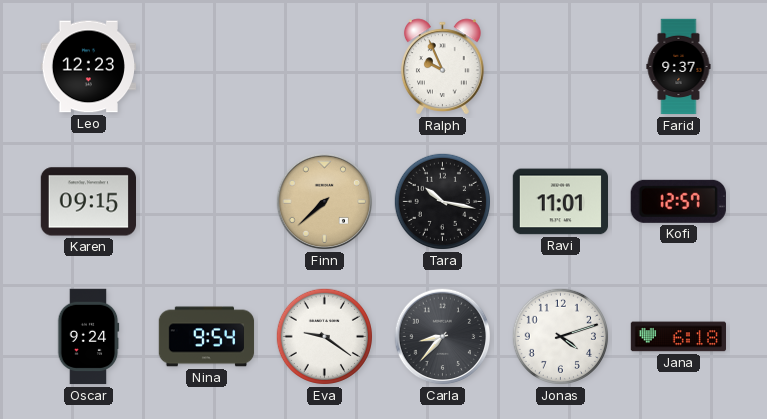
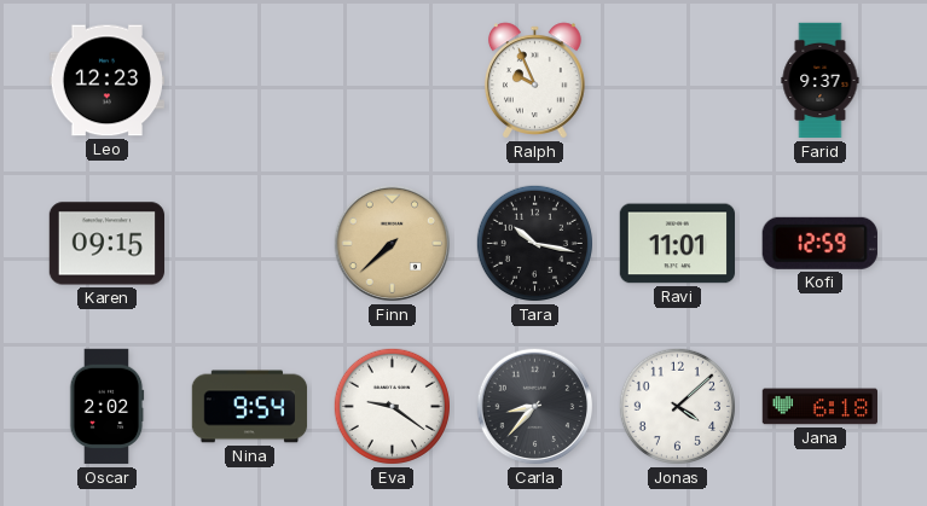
Kofi: 12:57 -> 12:59
Oscar: 9:24 -> 2:02
Jonas: 4:12 -> 4:08
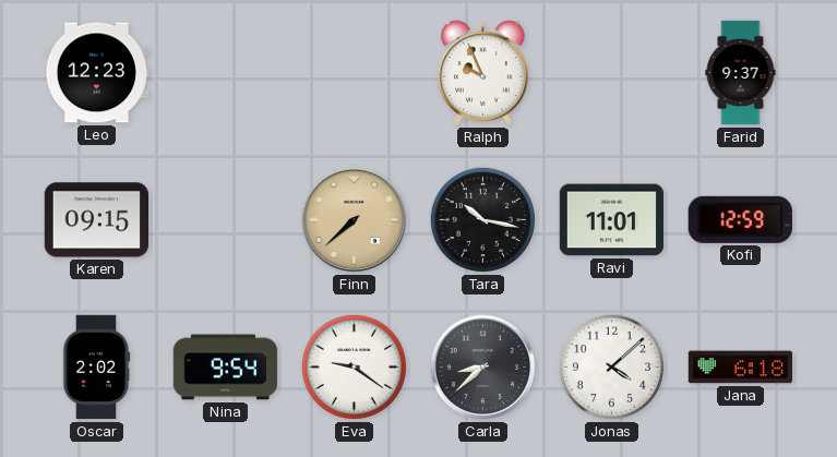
Carla: 8:37 -> 8:38
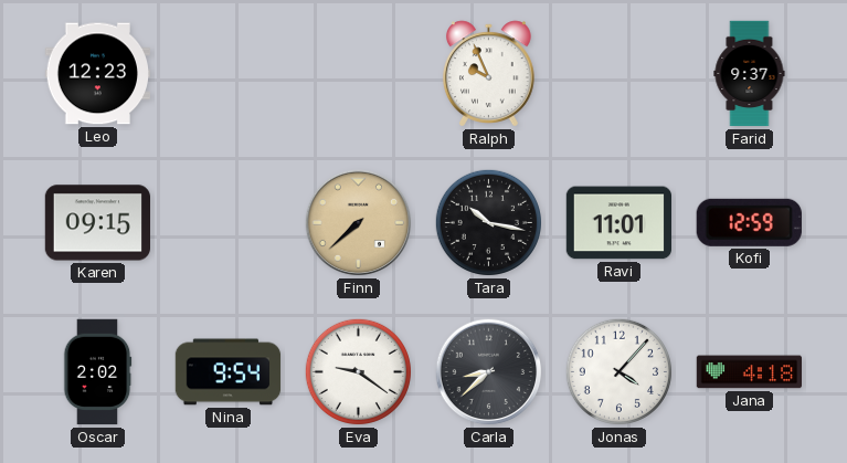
Jonas: 4:08 -> 4:07
Jana: 6:18 -> 4:18
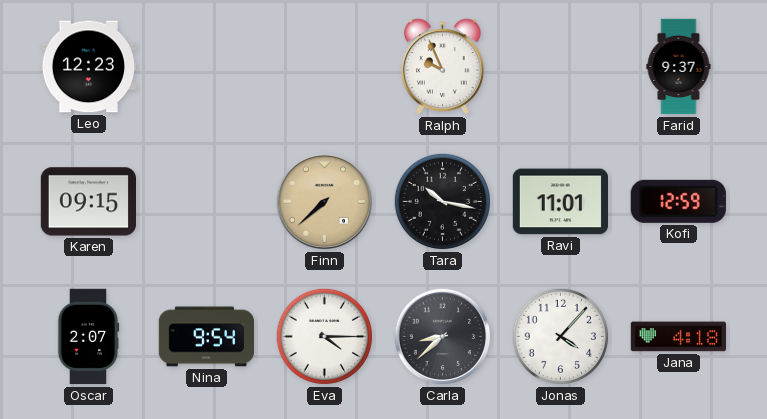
Oscar: 2:02 -> 2:07
Eva: 9:21 -> 4:15
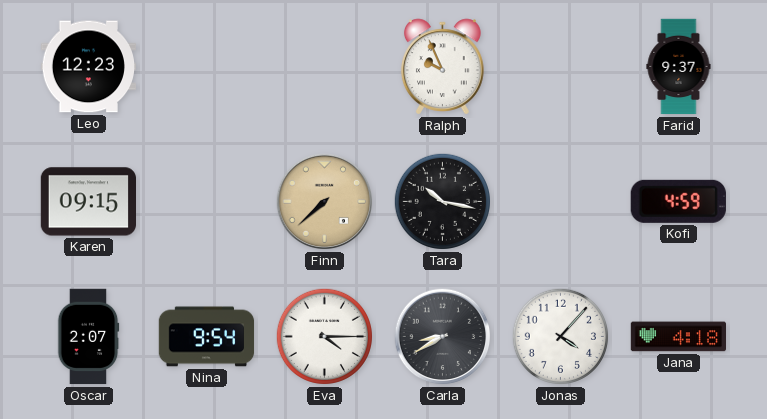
Ravi: 11:01 -> none
Kofi: 12:59 -> 4:59
Carla: 8:38 -> 8:40
